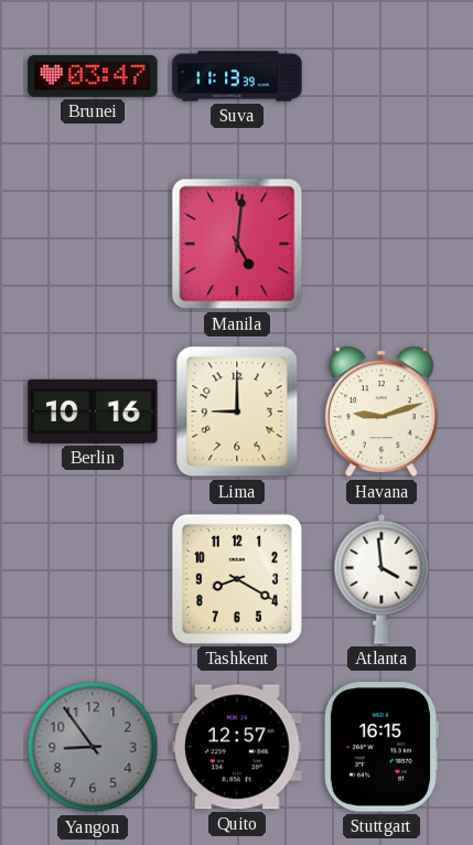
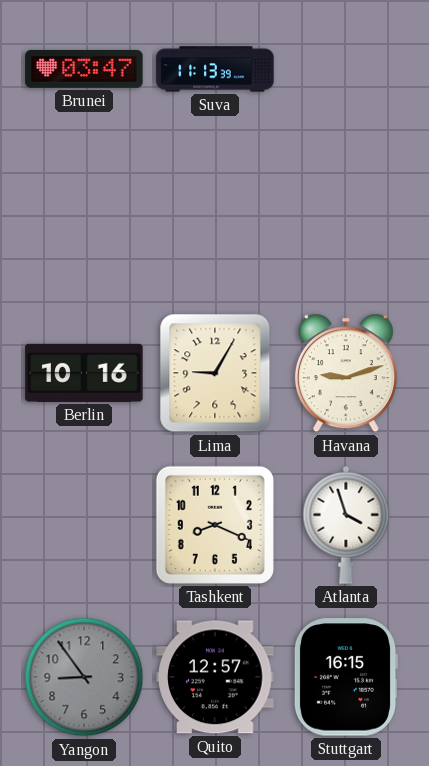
Manila: 5:01 -> none
Lima: 9:00 -> 9:05
Tashkent: 8:20 -> 8:19
Atlanta: 3:59 -> 3:57
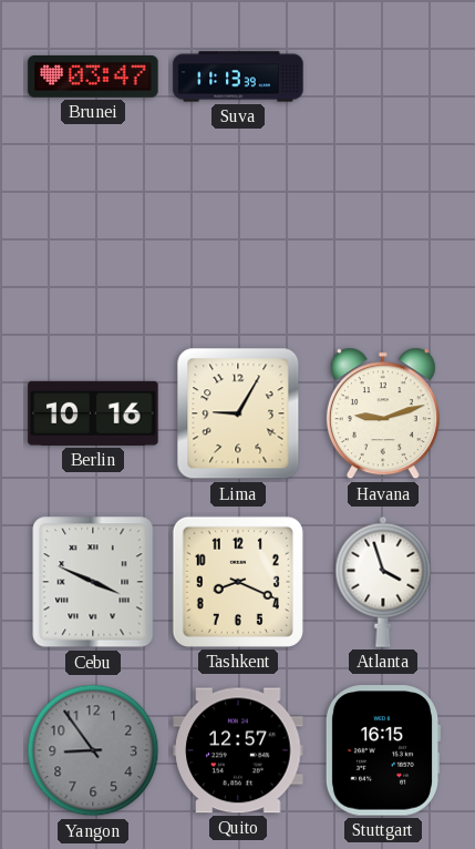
Cebu: none -> 3:49
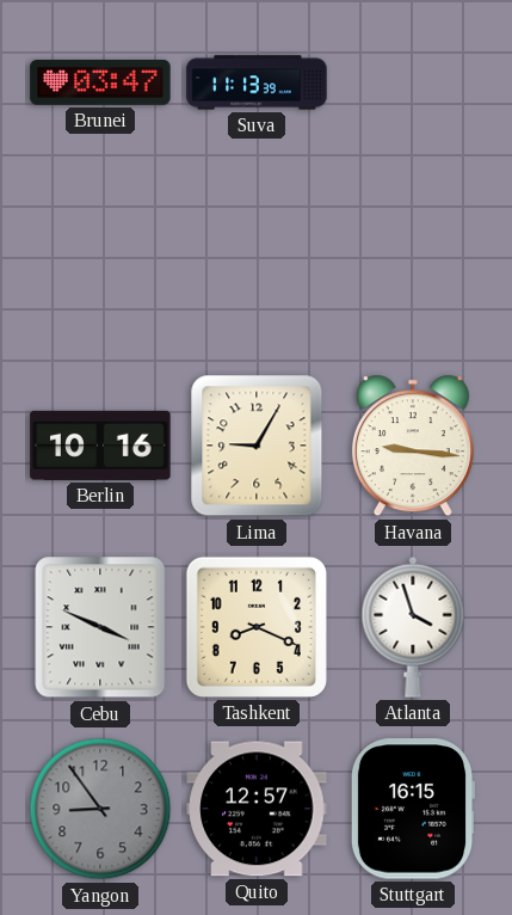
Havana: 9:12 -> 9:16
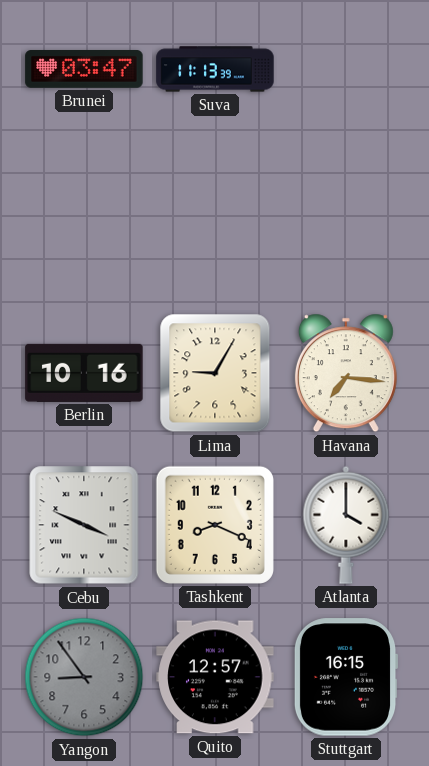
Havana: 9:16 -> 7:16
Atlanta: 3:57 -> 4:00
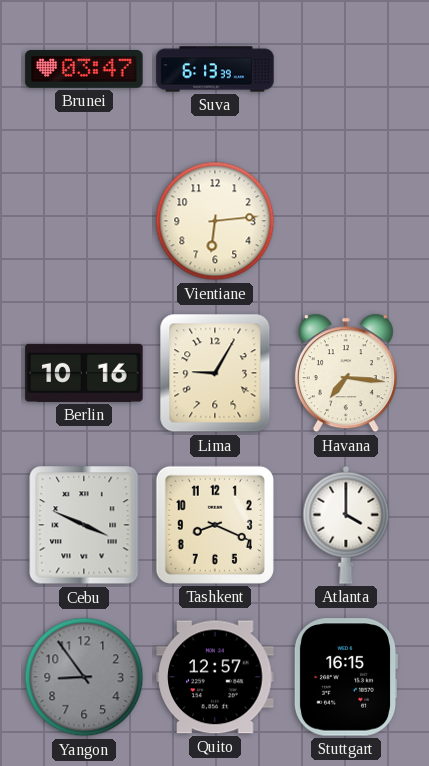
Suva: 11:13 -> 6:13
Vientiane: none -> 6:14
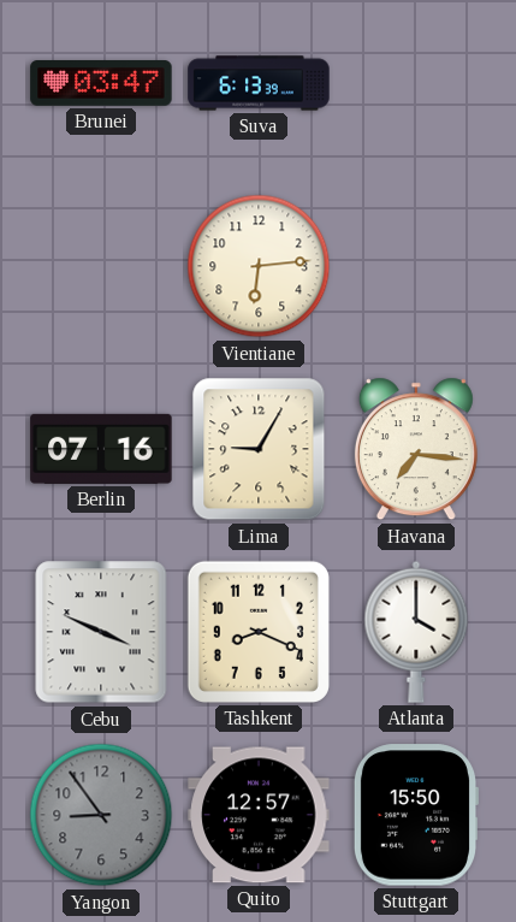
Berlin: 10:16 -> 07:16
Stuttgart: 16:15 -> 15:50
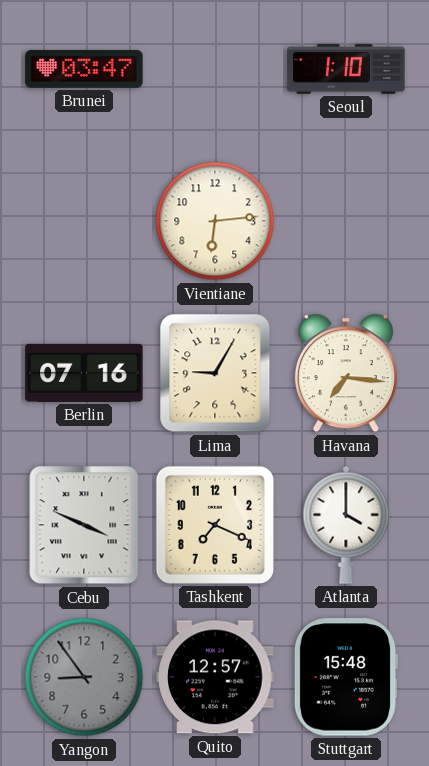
Suva: 6:13 -> none
Seoul: none -> 1:10
Tashkent: 8:19 -> 7:19
Stuttgart: 15:50 -> 15:48
